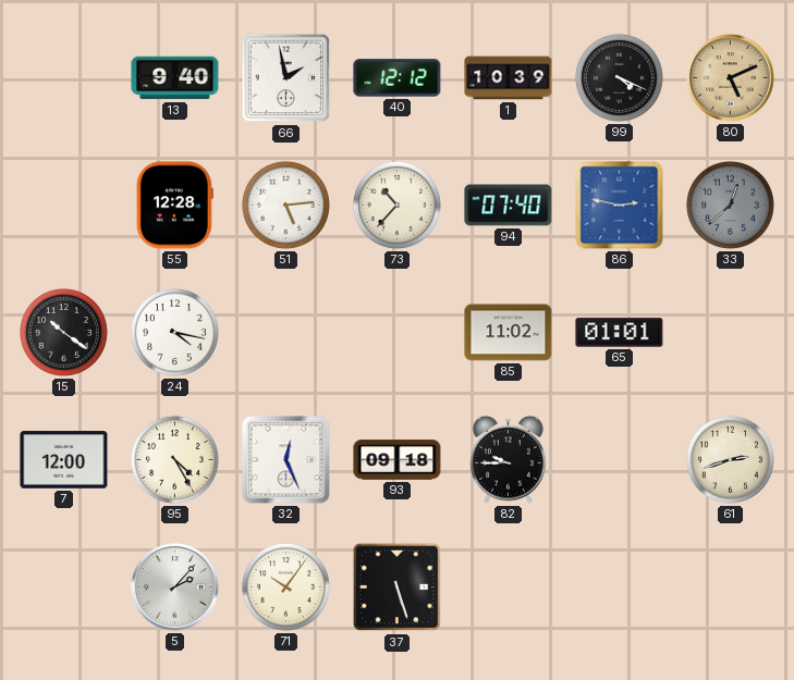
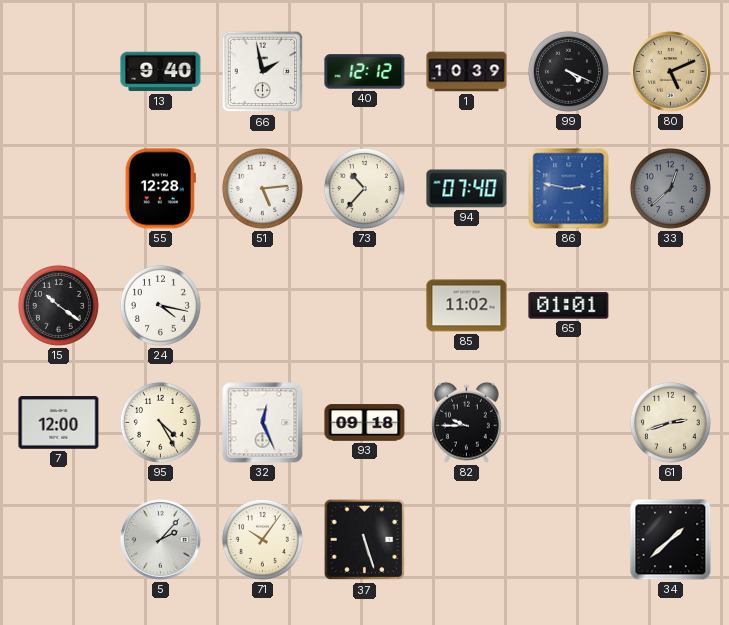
34: none -> 1:38
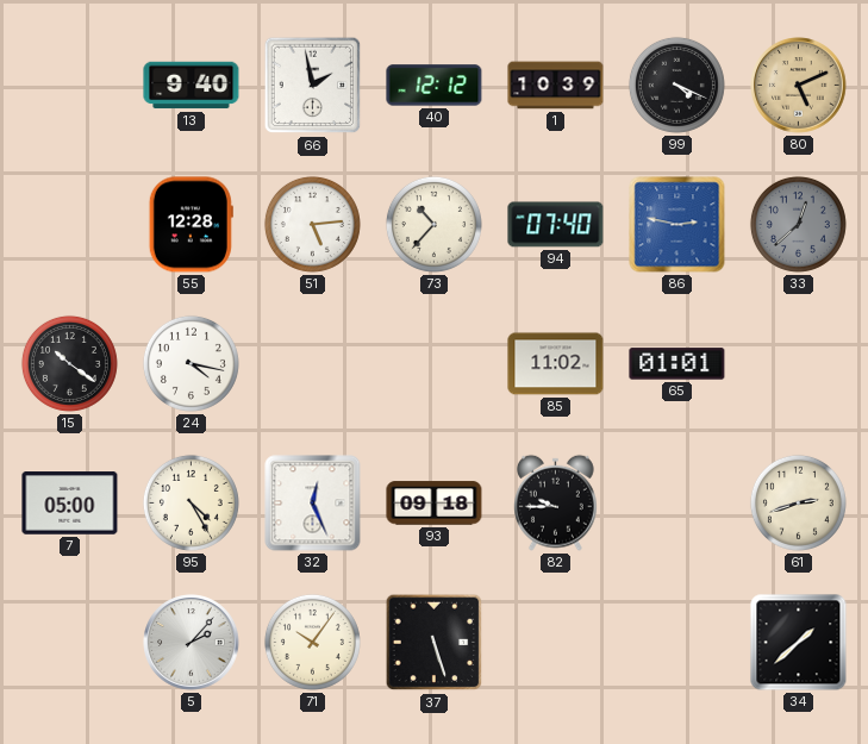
7: 12:00 -> 05:00
